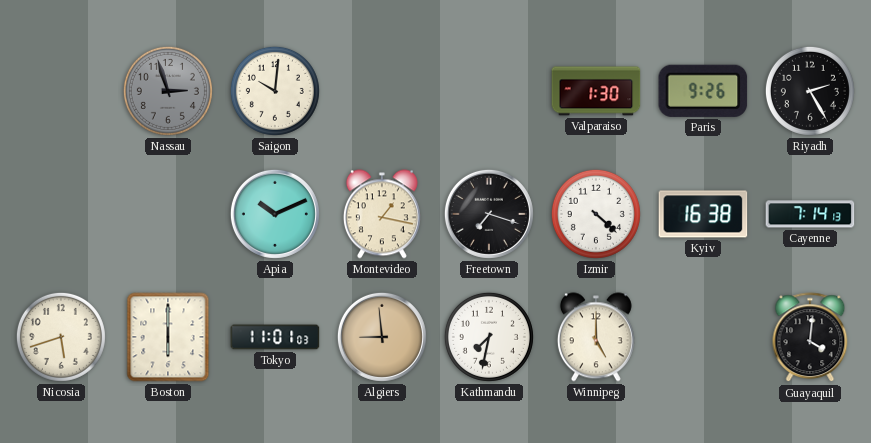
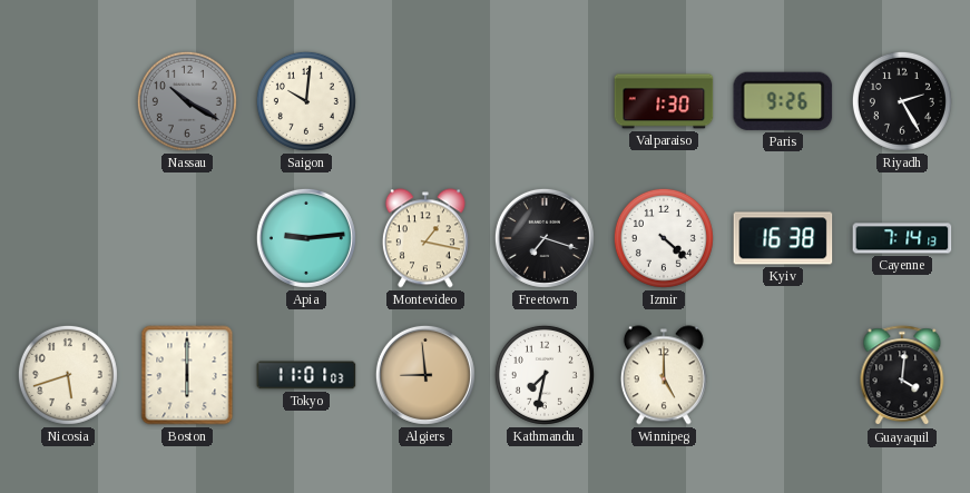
Nassau: 2:57 -> 10:20
Apia: 10:11 -> 9:14
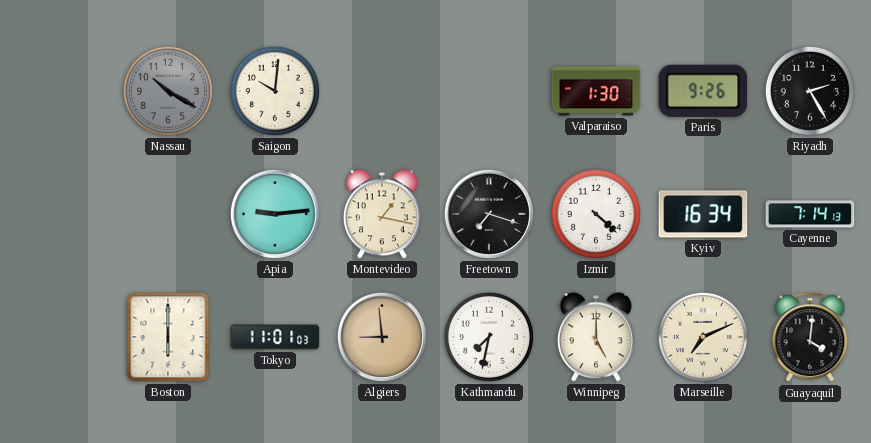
Kyiv: 16:38 -> 16:34
Nicosia: 5:42 -> none
Marseille: none -> 7:11
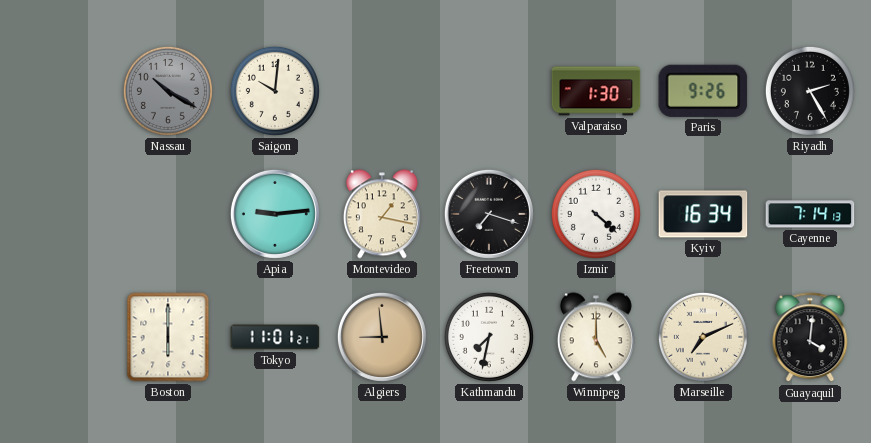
Tokyo: 11:01:03 -> 11:01:21
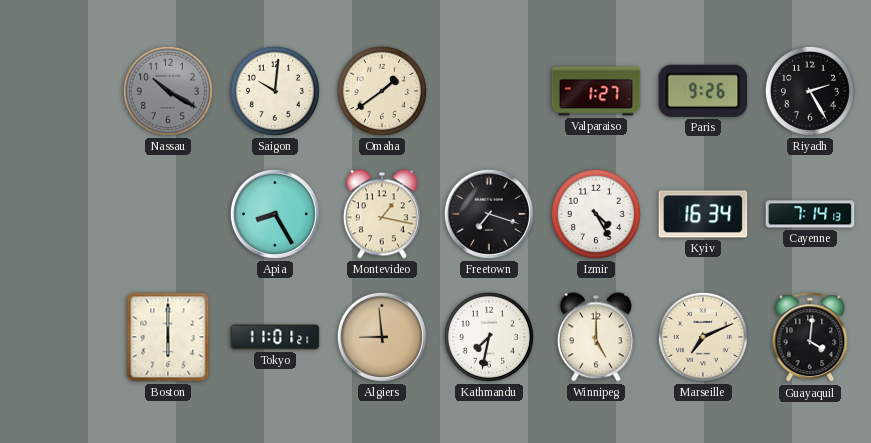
Omaha: none -> 1:39
Valparaiso: 1:30 -> 1:27
Apia: 9:14 -> 8:25
Izmir: 4:22 -> 4:25
